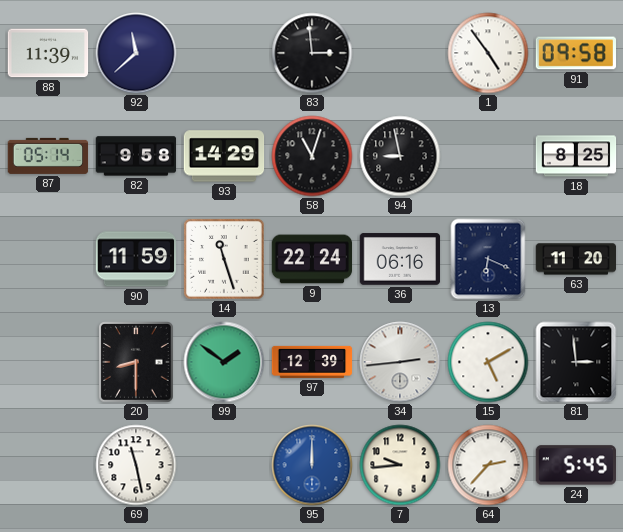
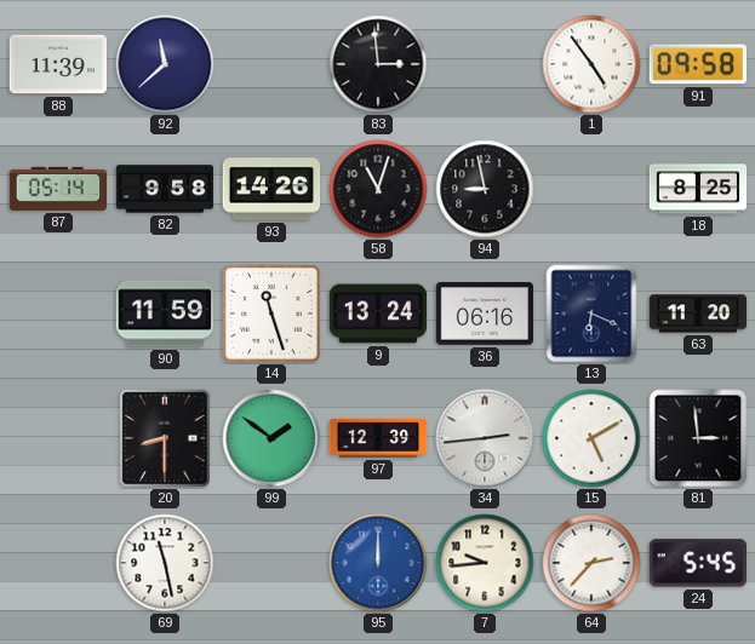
93: 14:29 -> 14:26
9: 22:24 -> 13:24
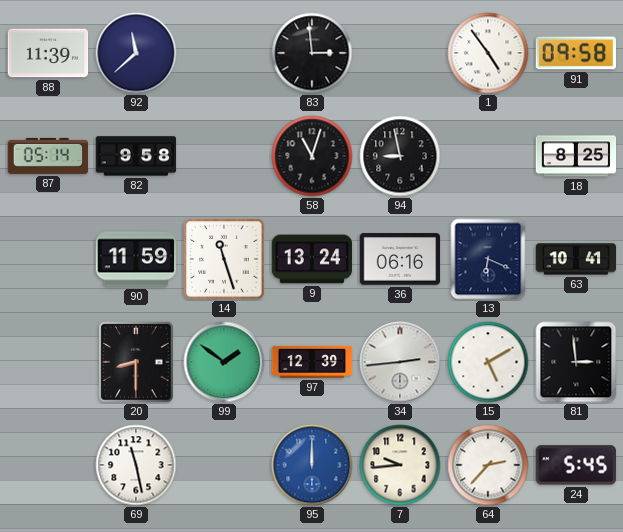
93: 14:26 -> none
63: 11:20 -> 10:41
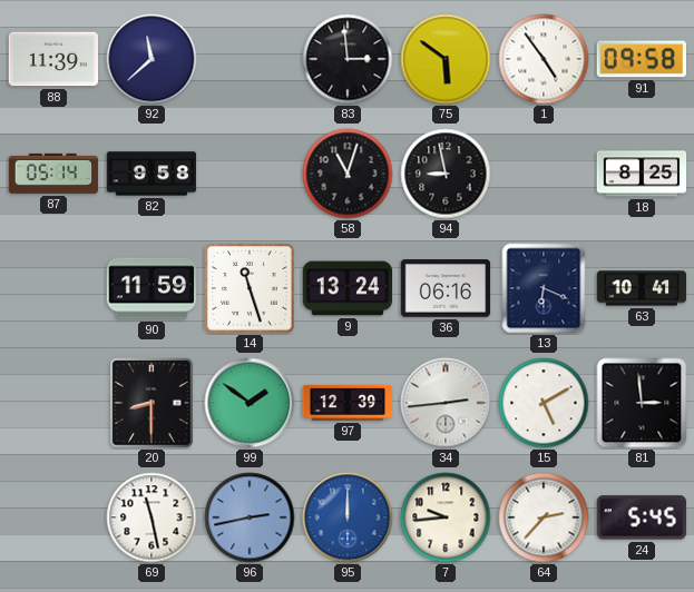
75: none -> 5:51
96: none -> 2:43
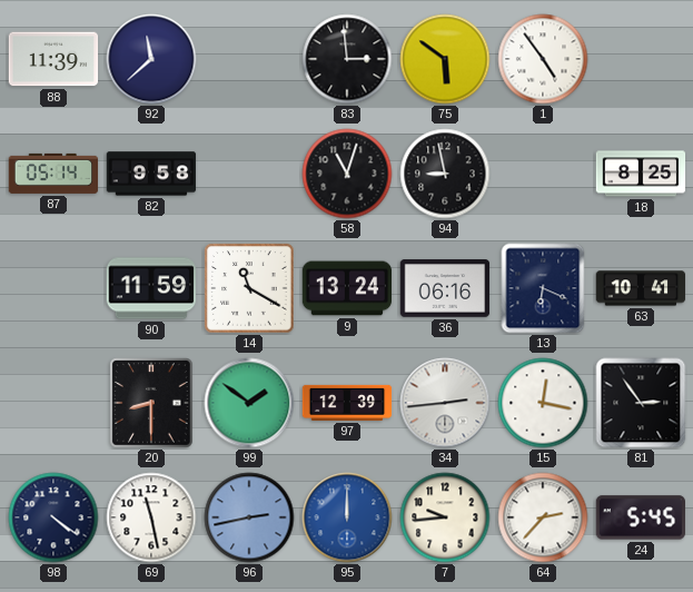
91: 09:58 -> none
14: 11:27 -> 11:20
15: 5:10 -> 12:17
81: 2:59 -> 2:54
98: none -> 4:21
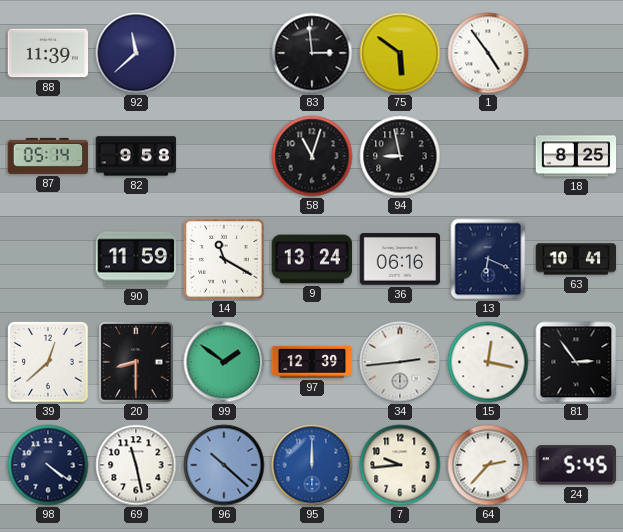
39: none -> 12:38
96: 2:43 -> 10:22
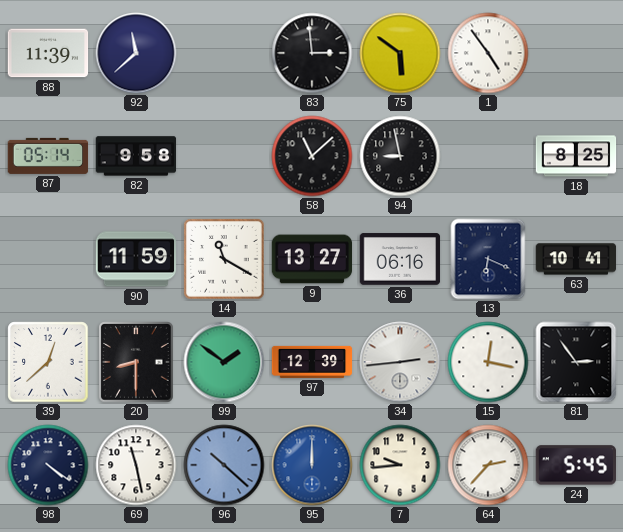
58: 11:03 -> 11:08
9: 13:24 -> 13:27
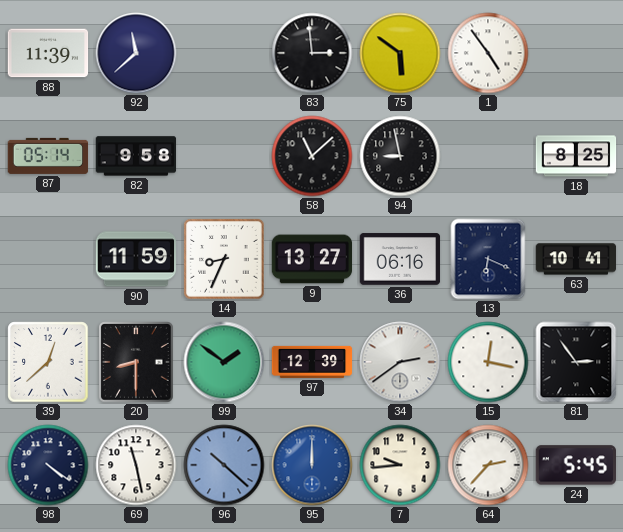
14: 11:20 -> 8:34
34: 2:44 -> 2:39
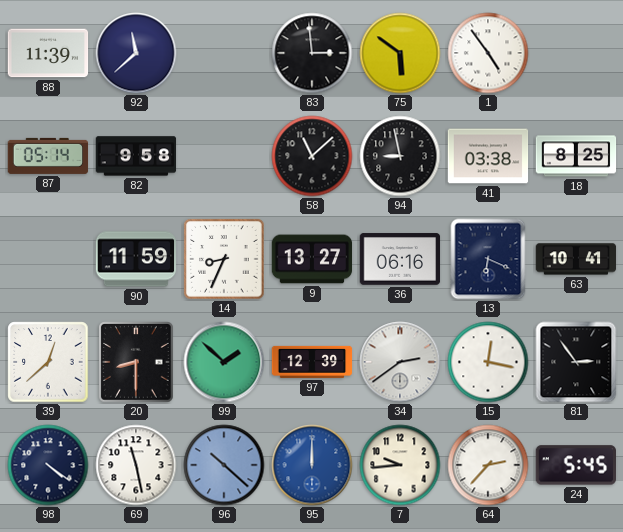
41: none -> 03:38
99: 1:51 -> 1:52
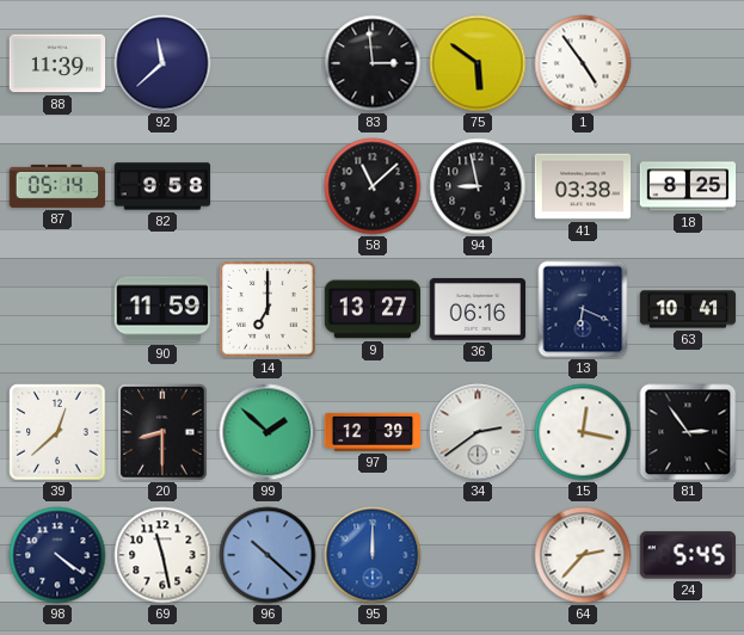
14: 8:34 -> 7:00
7: 9:44 -> none
